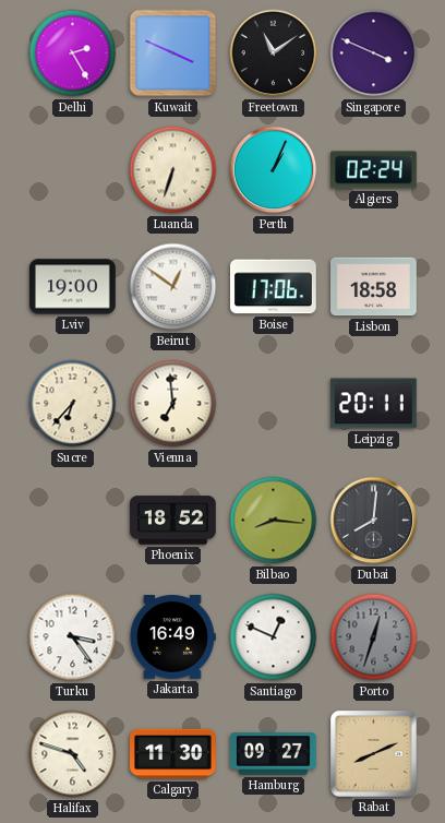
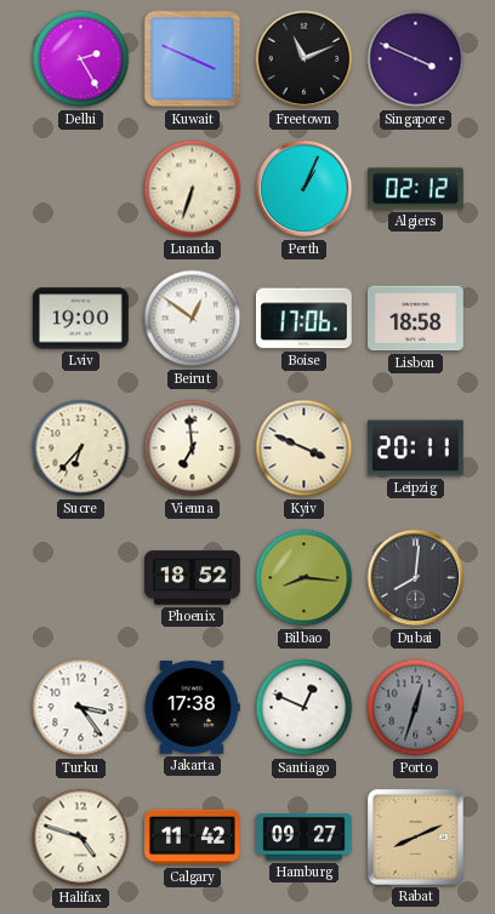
Freetown: 11:09 -> 11:11
Algiers: 02:24 -> 02:12
Kyiv: none -> 3:49
Jakarta: 16:49 -> 17:38
Calgary: 11:30 -> 11:42
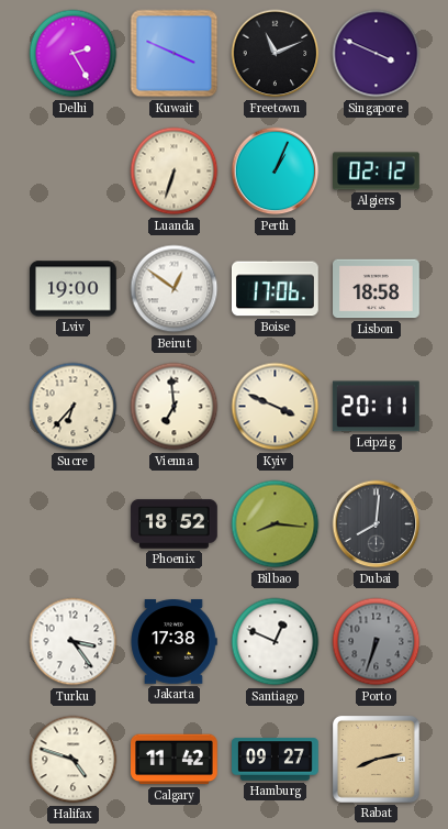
Porto: 12:33 -> 6:33
Rabat: 8:11 -> 8:13
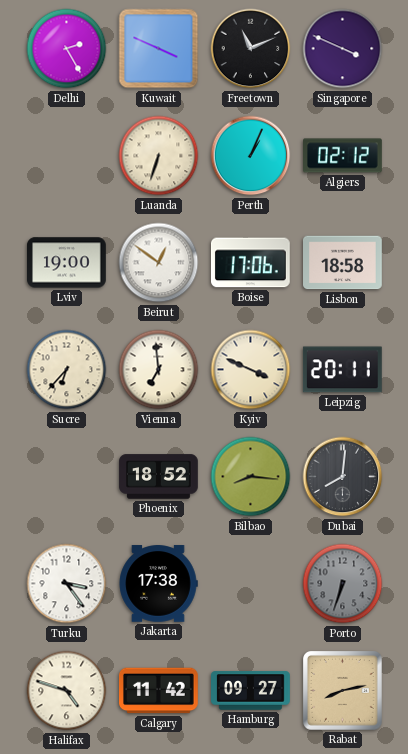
Santiago: 12:49 -> none
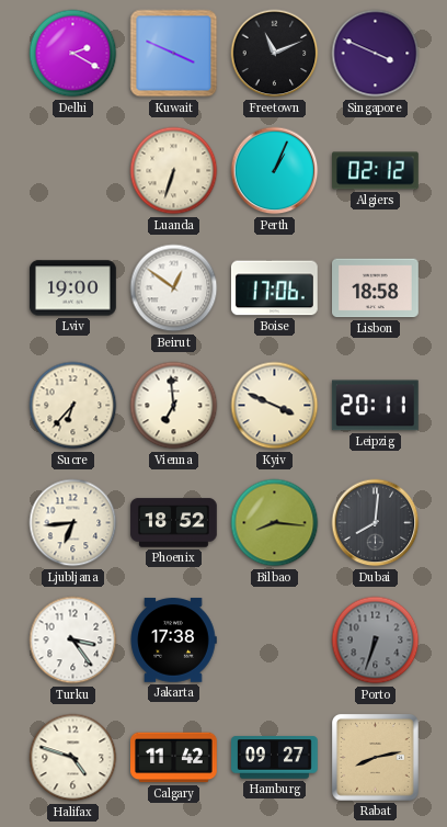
Delhi: 2:25 -> 2:20
Ljubljana: none -> 6:44
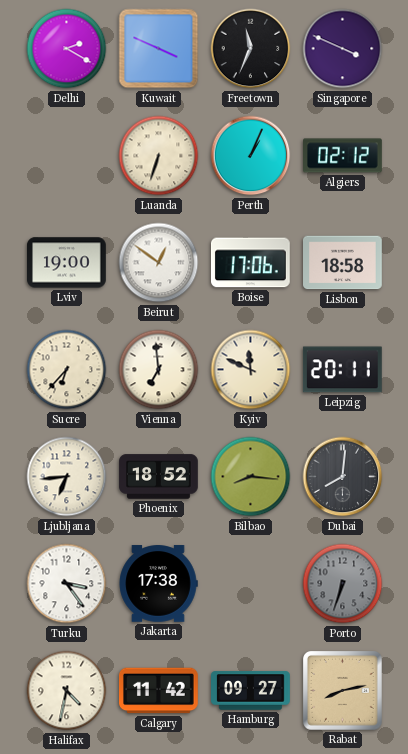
Freetown: 11:11 -> 11:34
Kyiv: 3:49 -> 11:49
Halifax: 4:48 -> 4:32
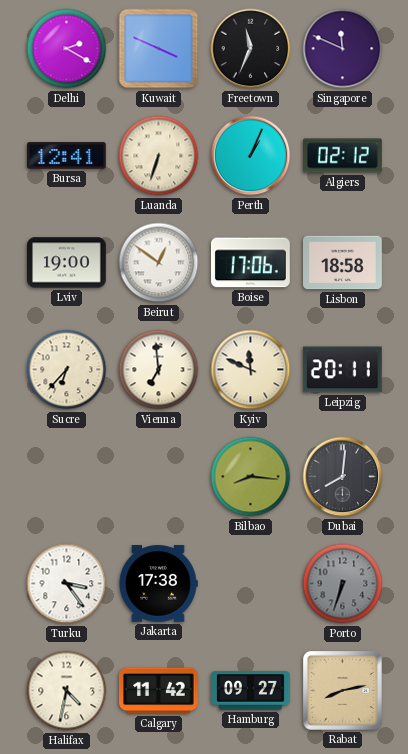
Singapore: 3:49 -> 11:49
Bursa: none -> 12:41
Ljubljana: 6:44 -> none
Phoenix: 18:52 -> none
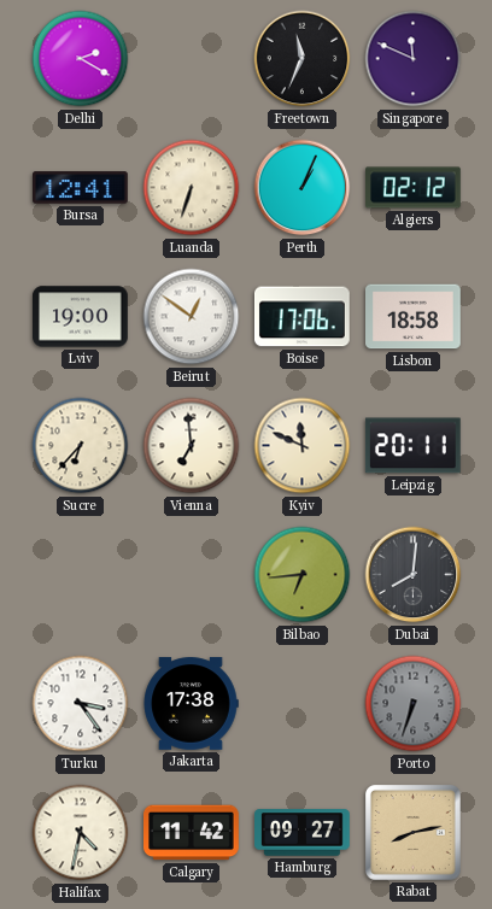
Kuwait: 3:49 -> none
Bilbao: 8:16 -> 6:44
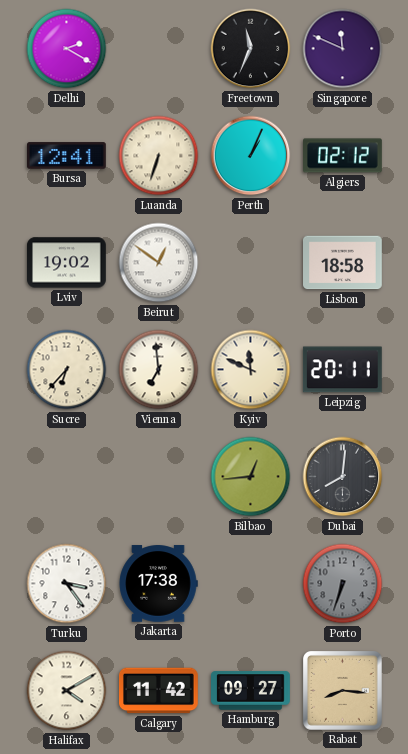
Lviv: 19:00 -> 19:02
Boise: 17:06 -> none
Bilbao: 6:44 -> 12:44
Halifax: 4:32 -> 4:10
Rabat: 8:13 -> 8:16
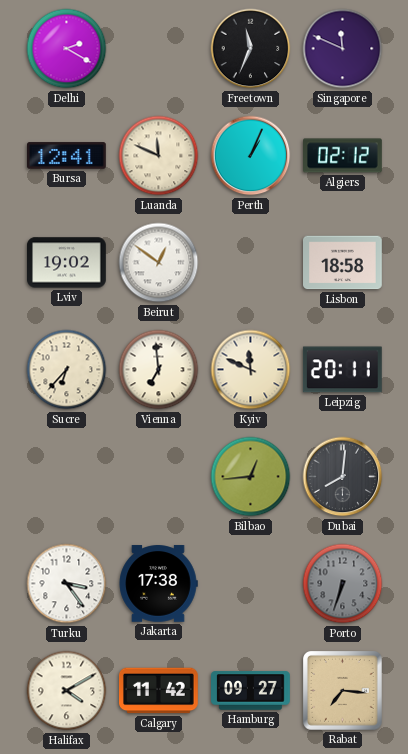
Luanda: 6:33 -> 11:49
Rabat: 8:16 -> 7:16
